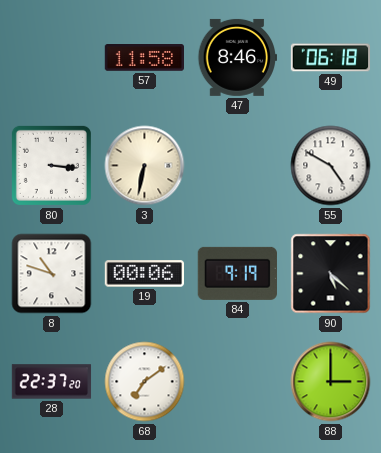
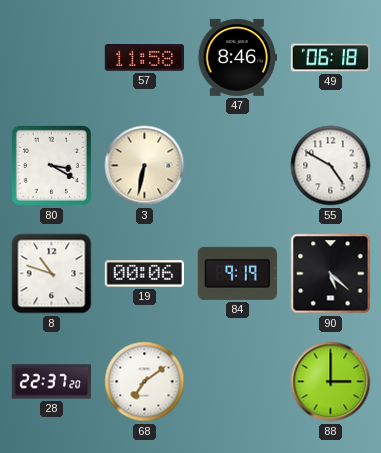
80: 3:16 -> 3:20
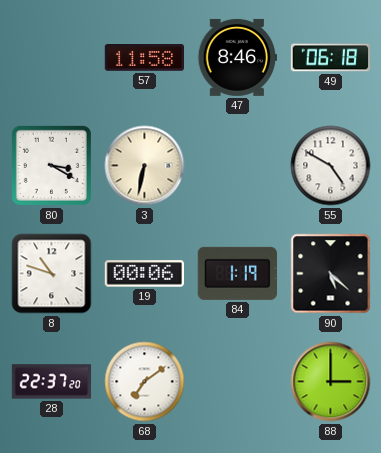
84: 9:19 -> 1:19
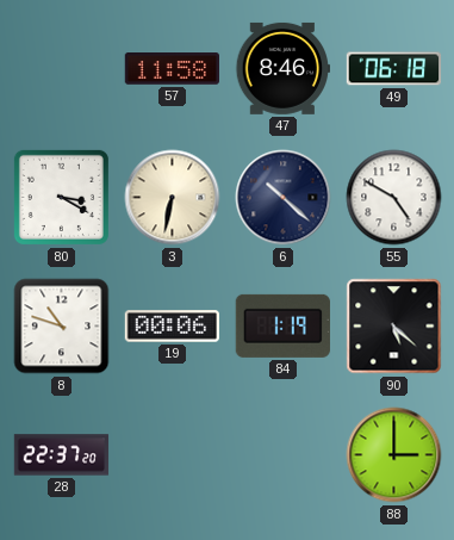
6: none -> 10:22
68: 7:09 -> none
